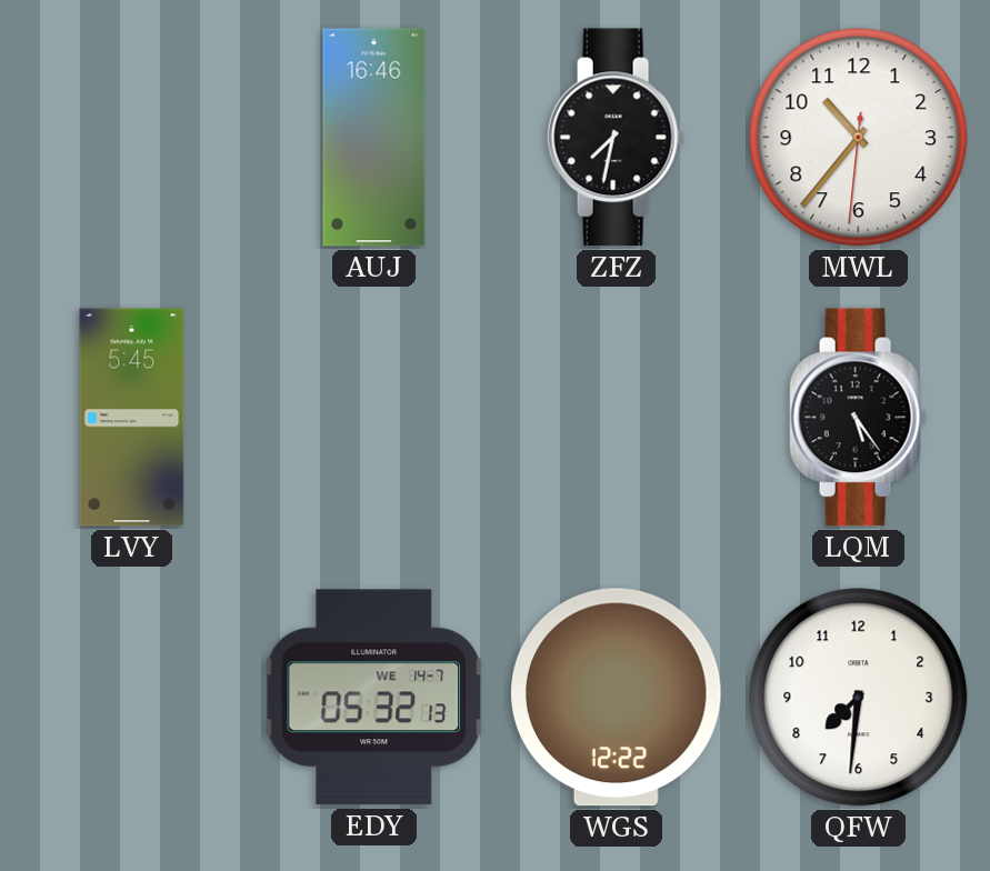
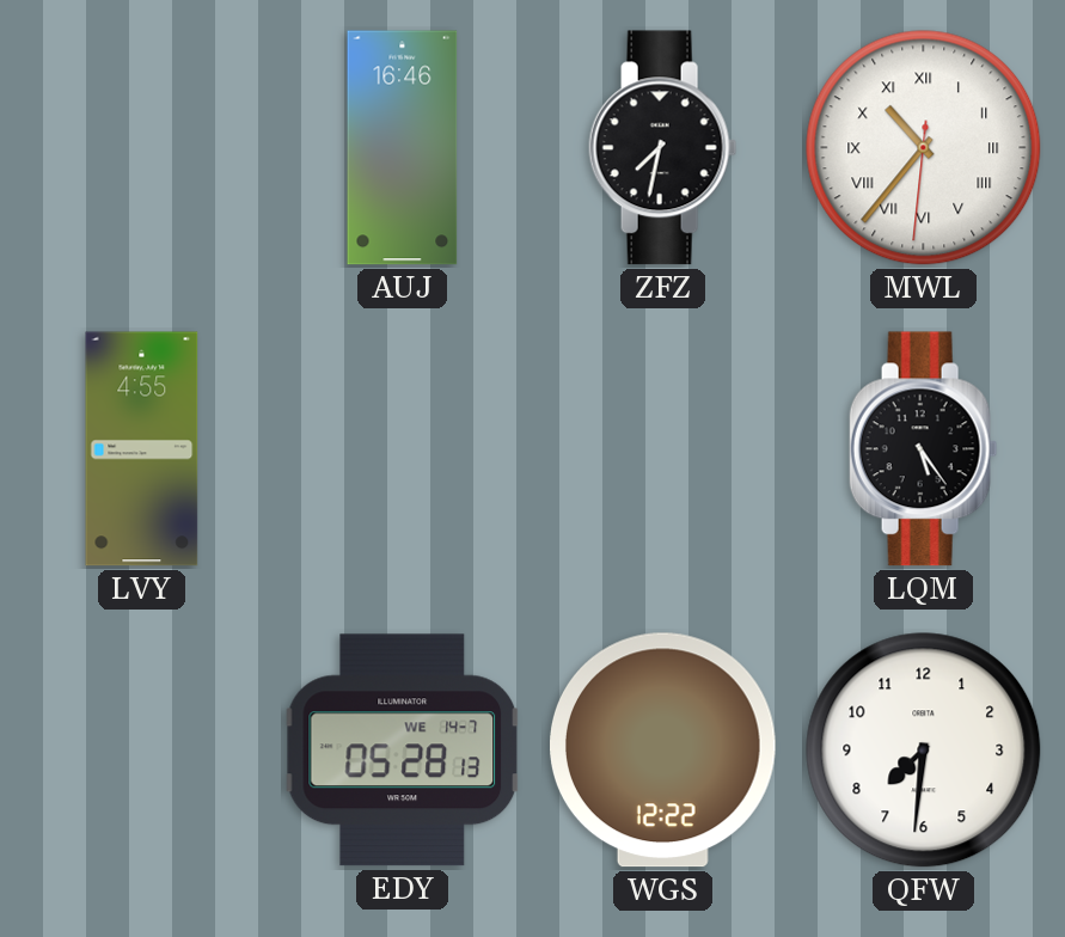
MWL numerals: Arabic -> Roman
LVY: 5:45 -> 4:55
EDY: 05:32 -> 05:28
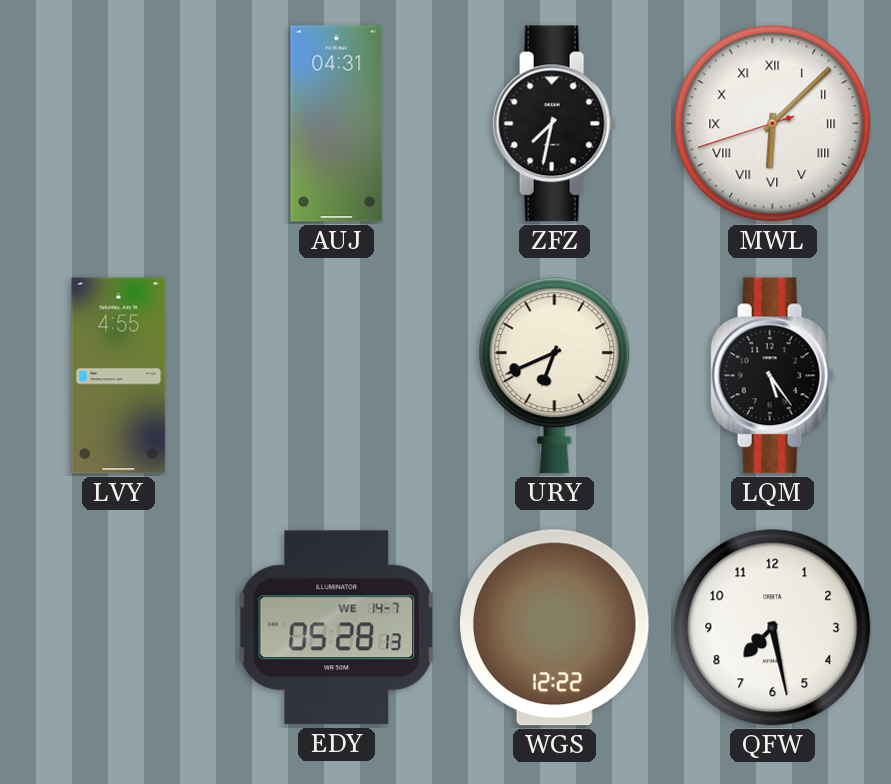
AUJ: 16:46 -> 04:31
MWL: 10:36 -> 6:07
URY: none -> 6:41
QFW: 7:31 -> 7:28
